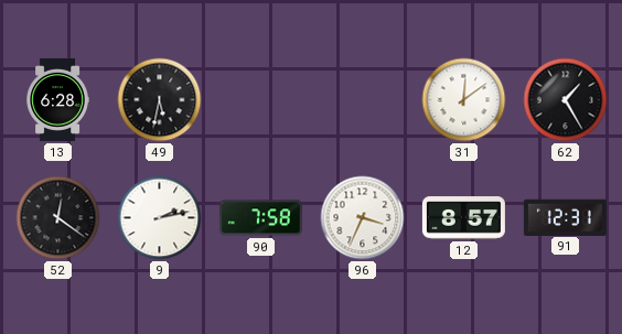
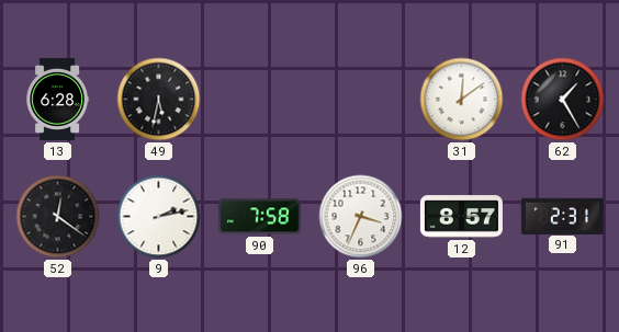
91: 12:31 -> 2:31
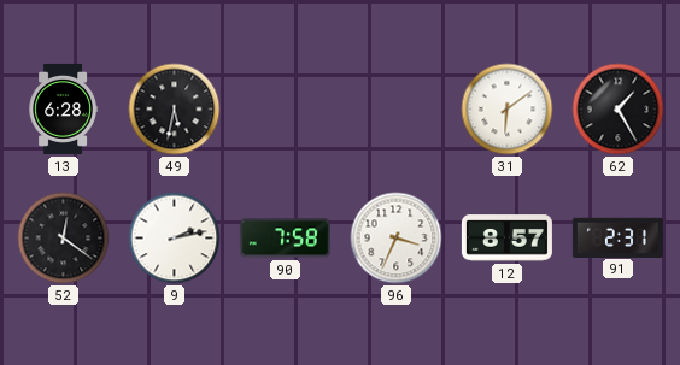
31: 12:09 -> 6:09
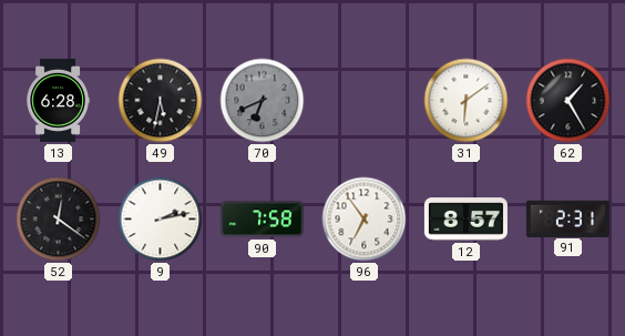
70: none -> 6:41
96: 3:34 -> 6:54
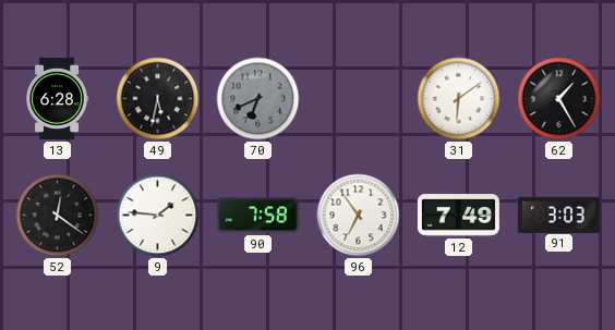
9: 2:13 -> 1:46
12: 8:57 -> 7:49
91: 2:31 -> 3:03
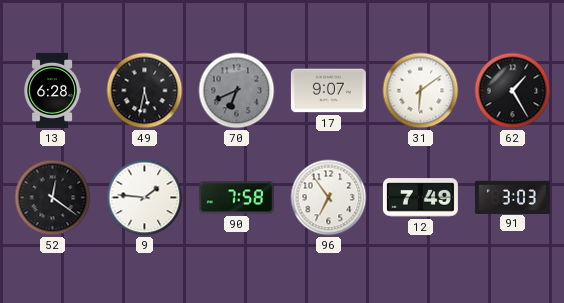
17: none -> 9:07
